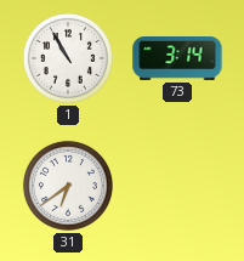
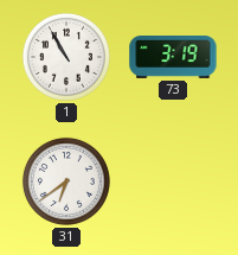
73: 3:14 -> 3:19
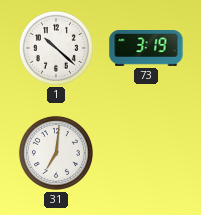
1: 10:55 -> 10:22
31: 6:39 -> 7:01
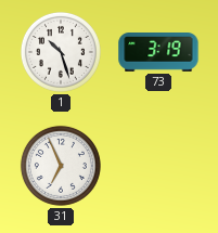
1: 10:22 -> 10:27
31: 7:01 -> 6:56
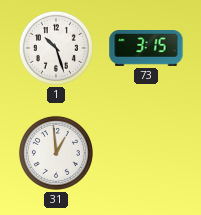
73: 3:19 -> 3:15
31: 6:56 -> 12:59
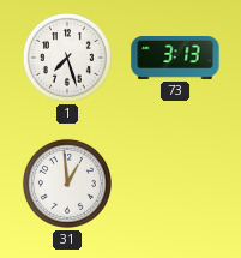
1: 10:27 -> 7:27
73: 3:15 -> 3:13
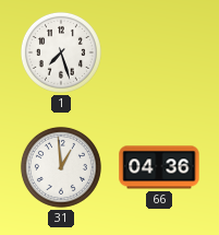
73: 3:13 -> none
66: none -> 04:36
